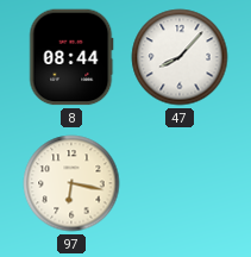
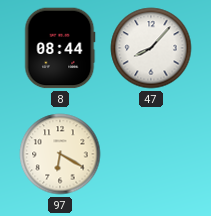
97: 6:17 -> 6:20
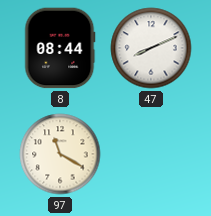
47: 8:07 -> 8:11
97: 6:20 -> 11:20
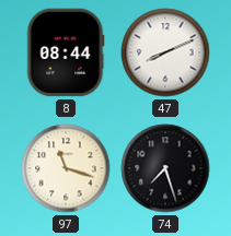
97: 11:20 -> 11:18
74: none -> 7:27
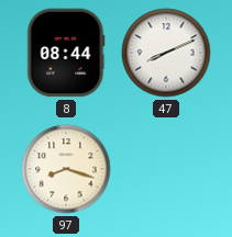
97: 11:18 -> 8:18
74: 7:27 -> none
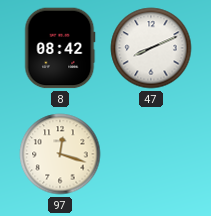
8: 08:44 -> 08:42
97: 8:18 -> 12:18
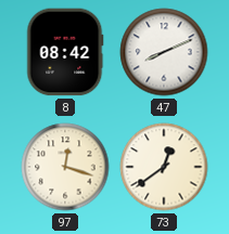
73: none -> 12:39
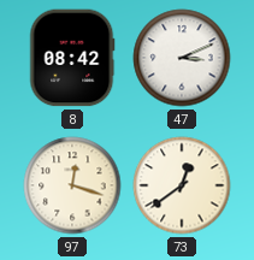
47: 8:11 -> 3:11
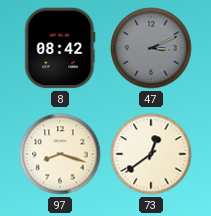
47 dial: white -> grey
97: 12:18 -> 8:18
